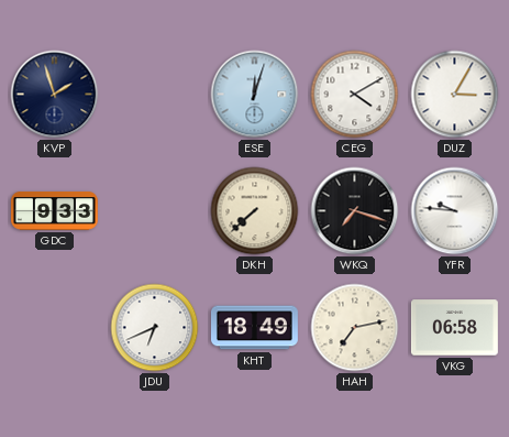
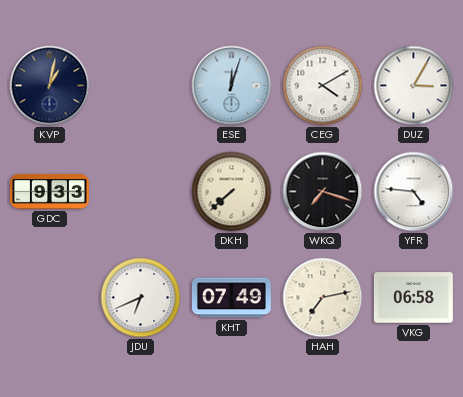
KVP: 1:57 -> 1:02
YFR: 9:46 -> 4:46
KHT: 18:49 -> 07:49
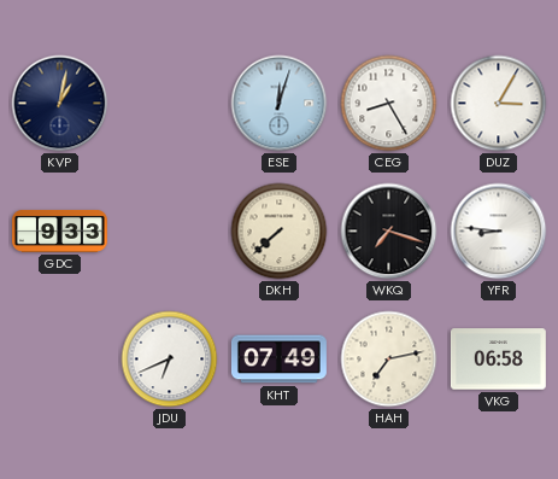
CEG: 4:10 -> 8:25
YFR: 4:46 -> 8:46
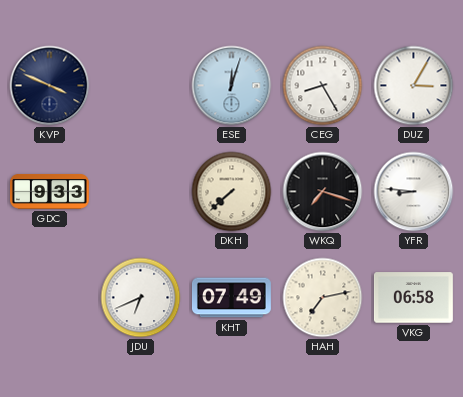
KVP: 1:02 -> 3:49
